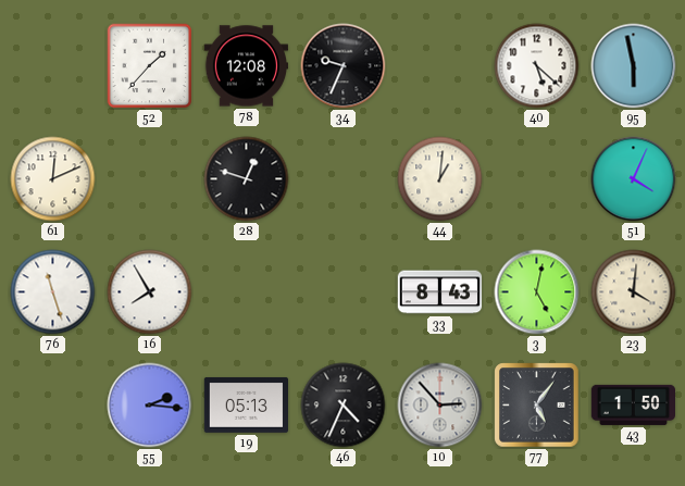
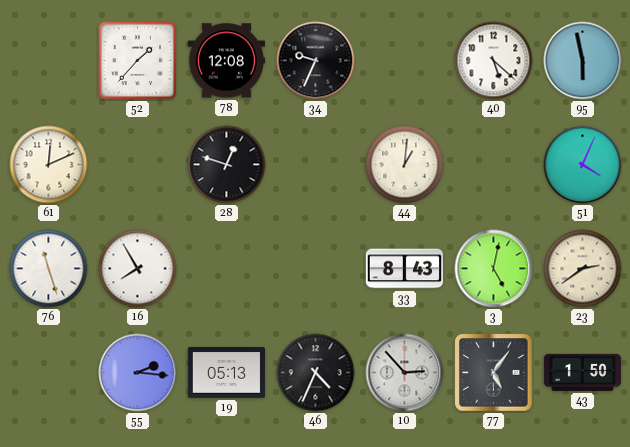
23: 4:01 -> 2:39
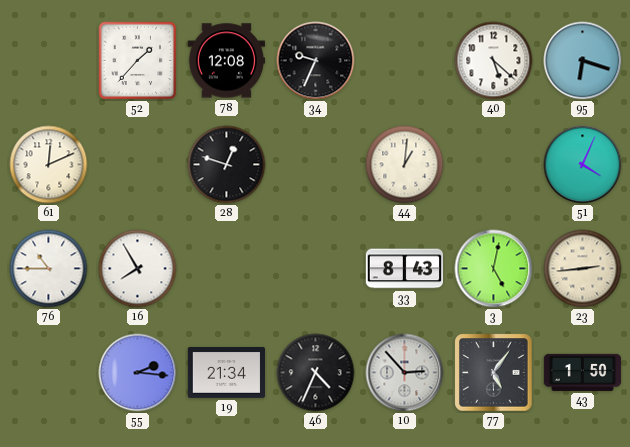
95: 5:58 -> 6:18
76: 11:27 -> 10:45
23: 2:39 -> 2:44
19: 05:13 -> 21:34
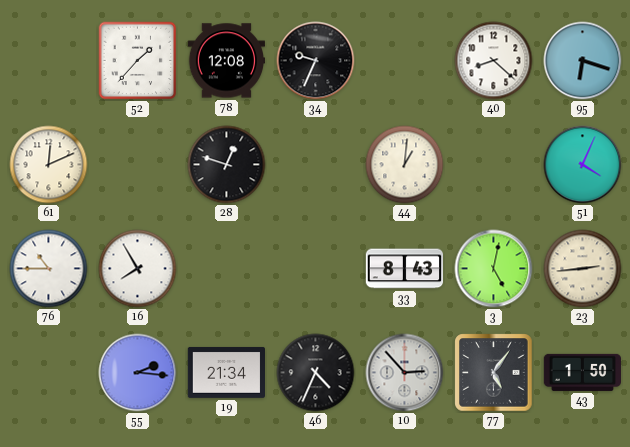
40: 5:22 -> 8:22
